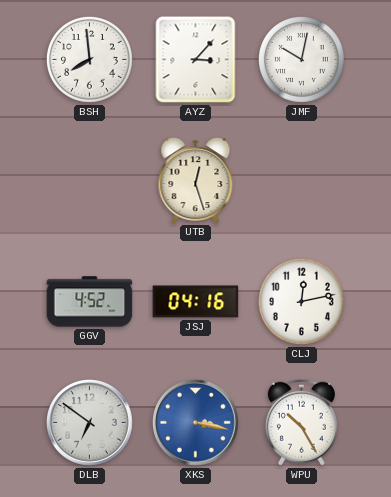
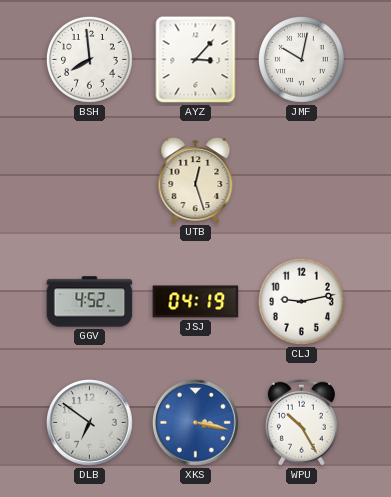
JSJ: 04:16 -> 04:19
CLJ: 12:13 -> 9:13
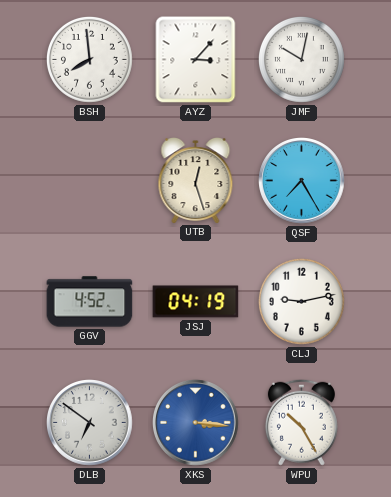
QSF: none -> 7:25
XKS: 3:17 -> 3:16
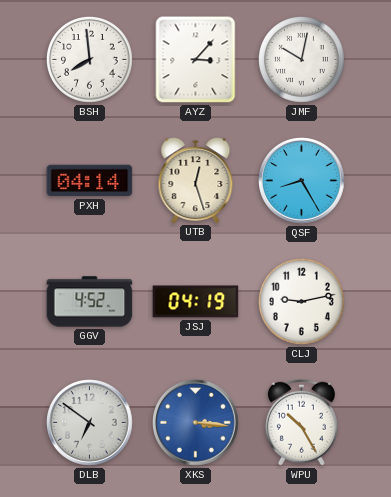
PXH: none -> 04:14
QSF: 7:25 -> 8:25
